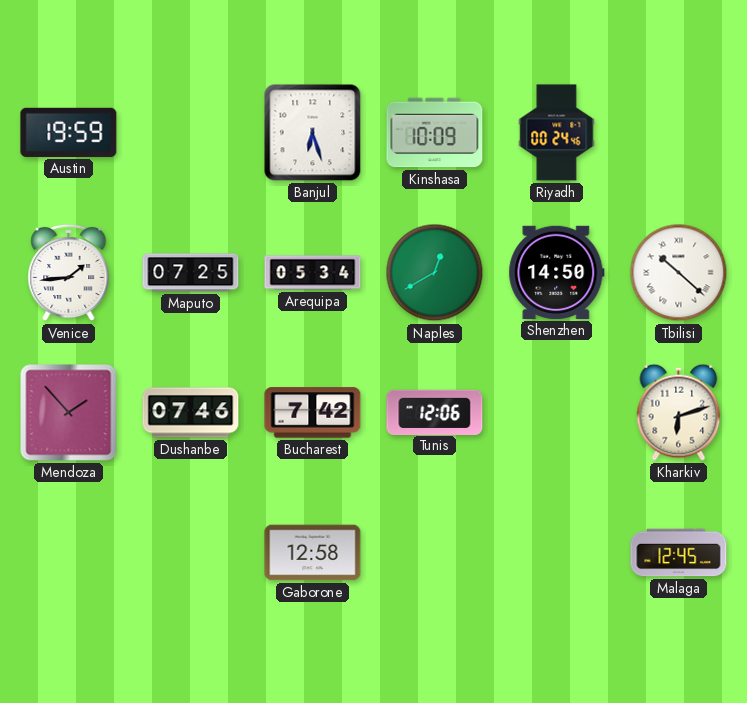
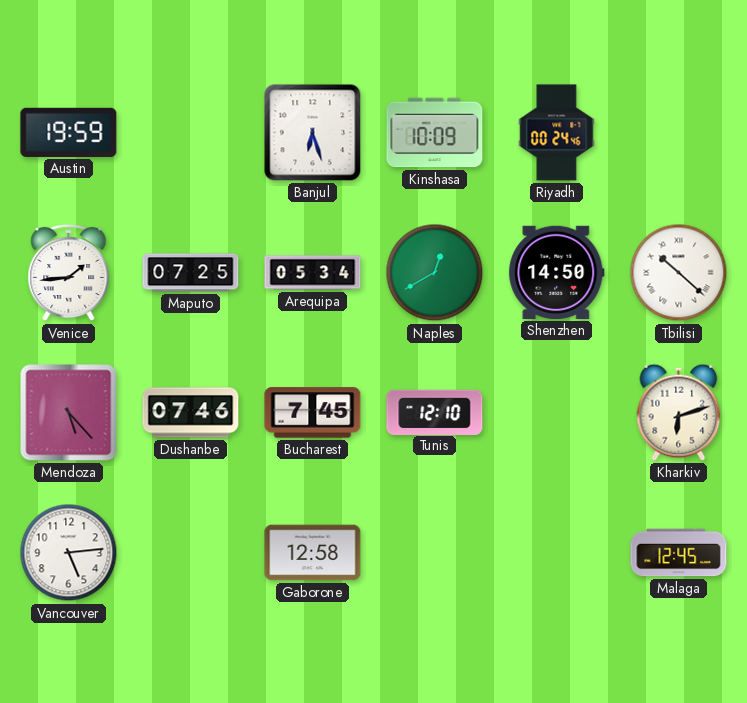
Mendoza: 1:53 -> 5:23
Bucharest: 7:42 -> 7:45
Tunis: 12:06 -> 12:10
Vancouver: none -> 5:14
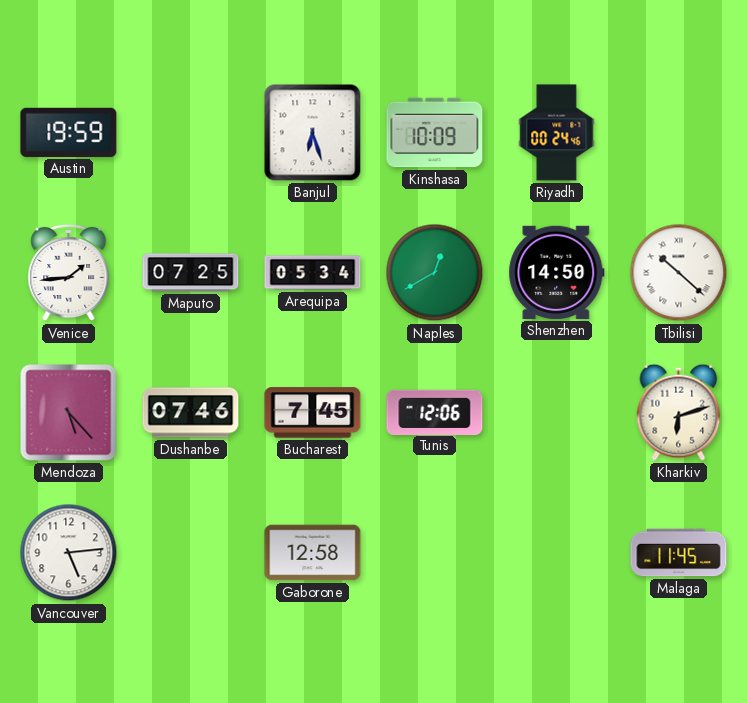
Tunis: 12:10 -> 12:06
Malaga: 12:45 -> 11:45
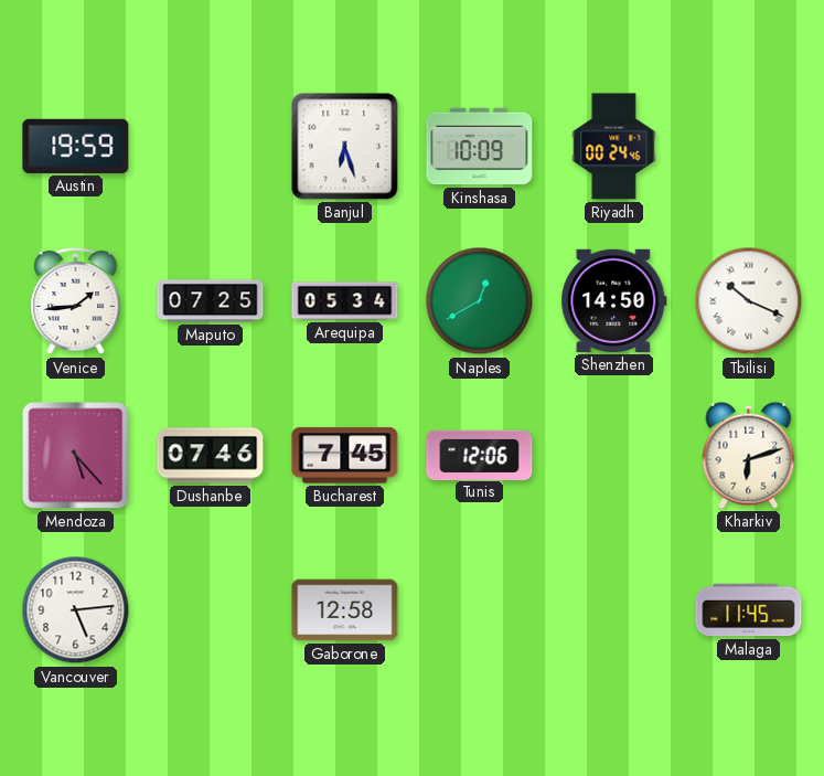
Tbilisi: 10:22 -> 10:19
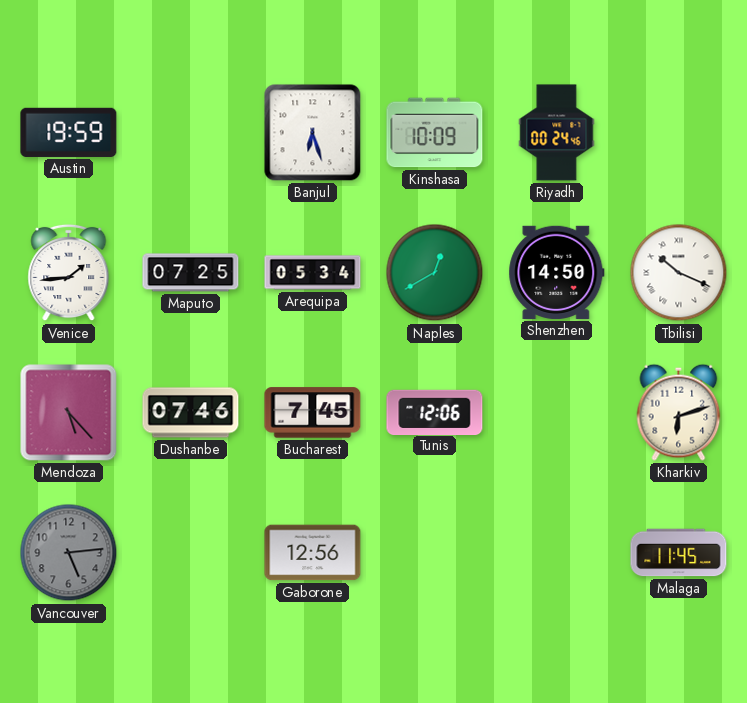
Vancouver dial: white -> grey
Gaborone: 12:58 -> 12:56
